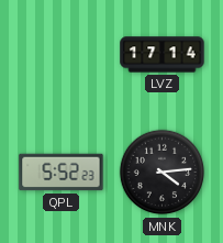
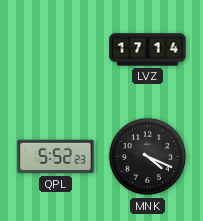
MNK: 4:14 -> 4:19
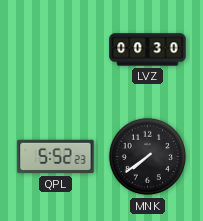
LVZ: 17:14 -> 00:30
MNK: 4:19 -> 7:39
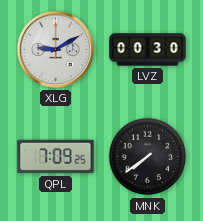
XLG: none -> 9:10
QPL: 5:52 -> 7:09
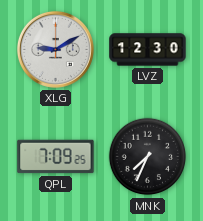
LVZ: 00:30 -> 12:30
MNK: 7:39 -> 7:34
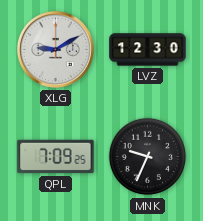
MNK: 7:34 -> 9:34
